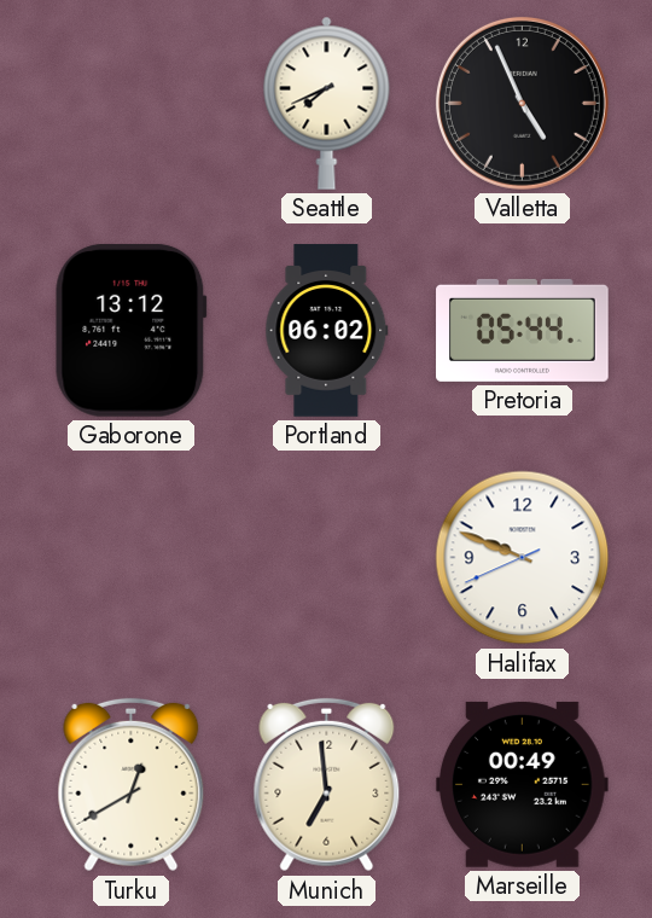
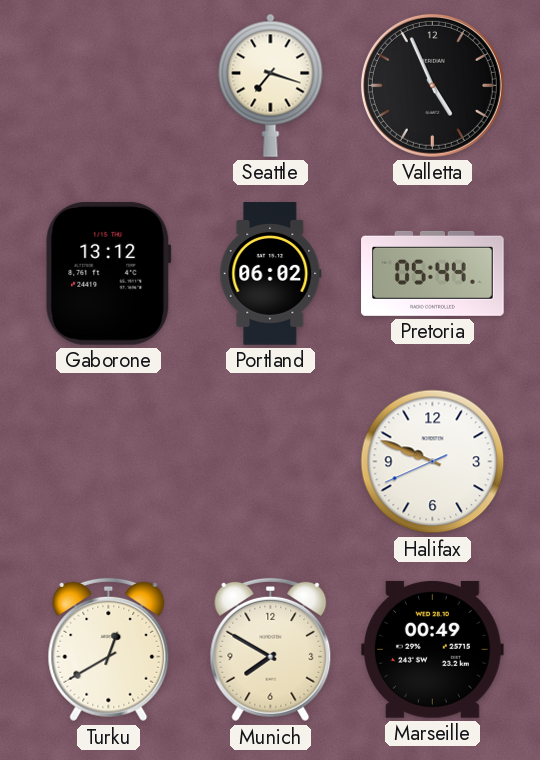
Seattle: 7:41 -> 7:18
Munich: 6:59 -> 7:50
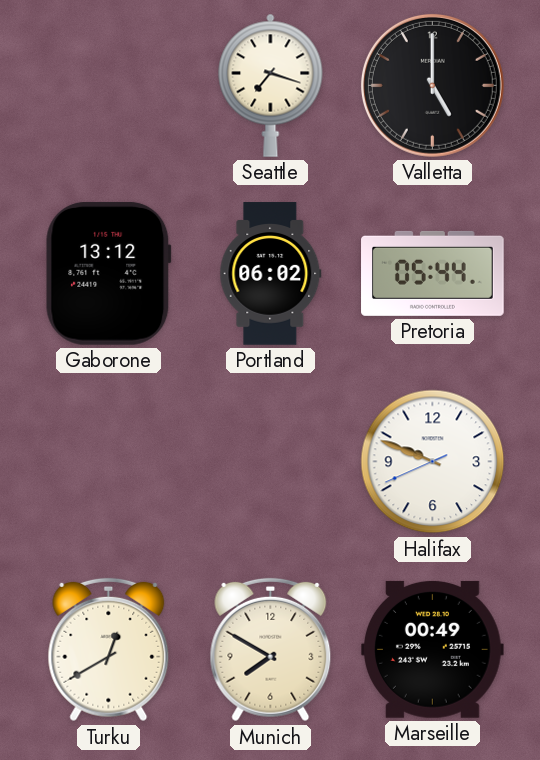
Valletta: 4:56 -> 5:00
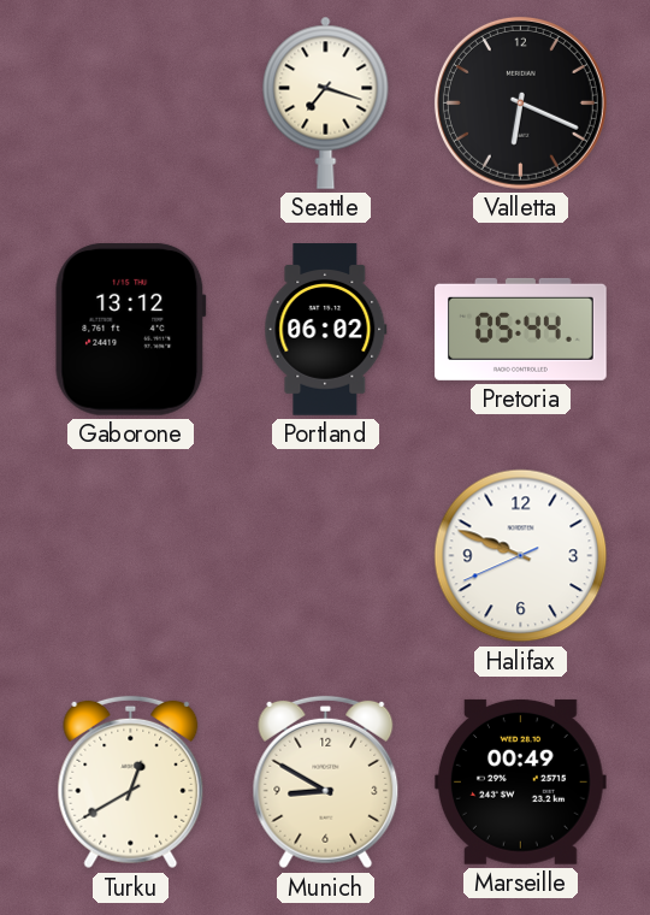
Valletta: 5:00 -> 6:19
Munich: 7:50 -> 8:50
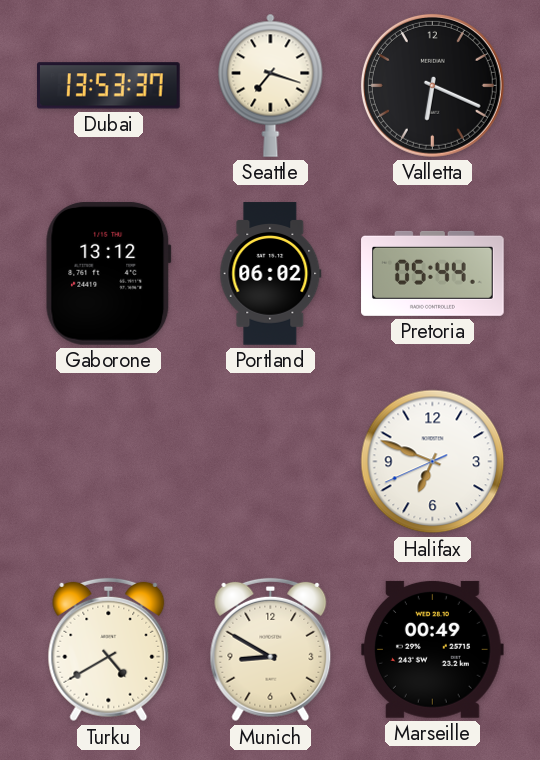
Dubai: none -> 13:53
Halifax: 9:48 -> 6:48
Turku: 12:40 -> 4:40
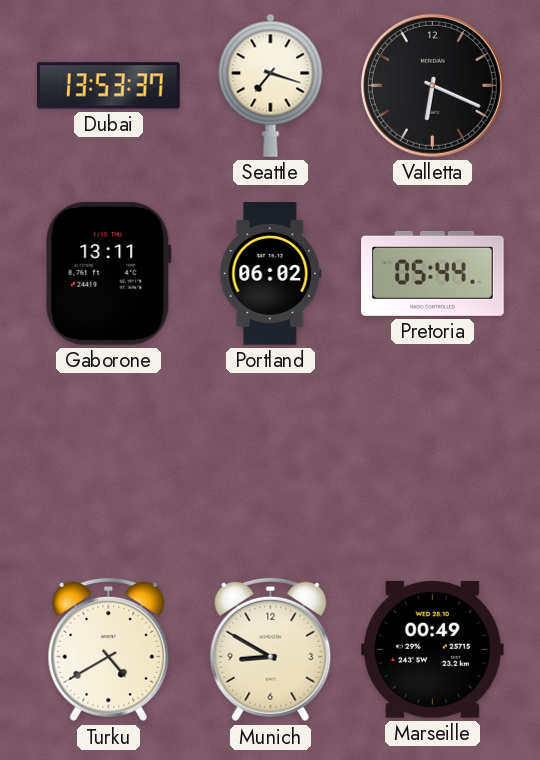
Gaborone: 13:12 -> 13:11
Halifax: 6:48 -> none
